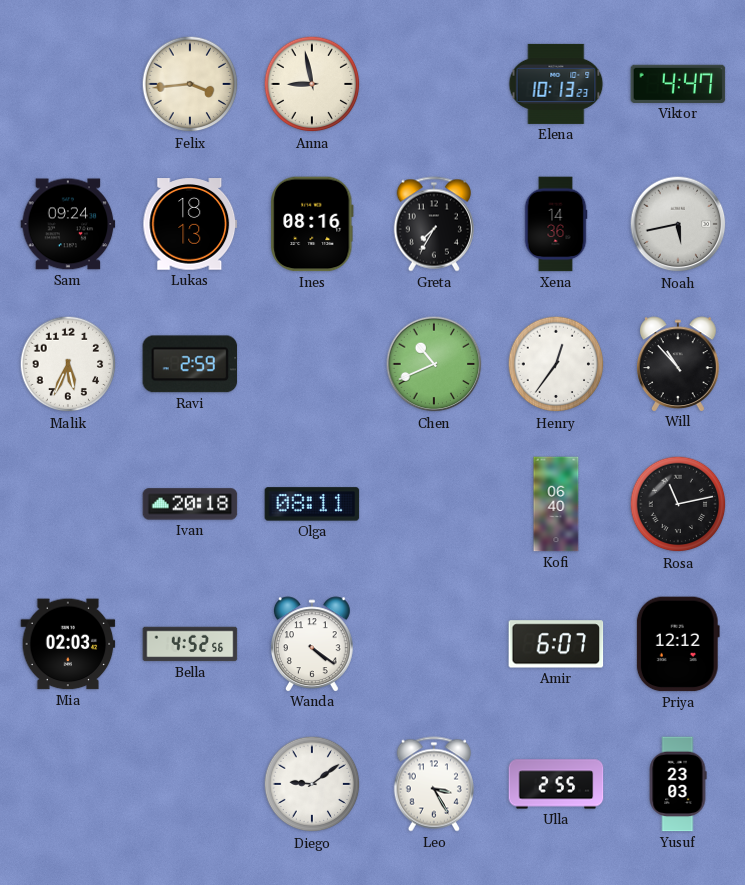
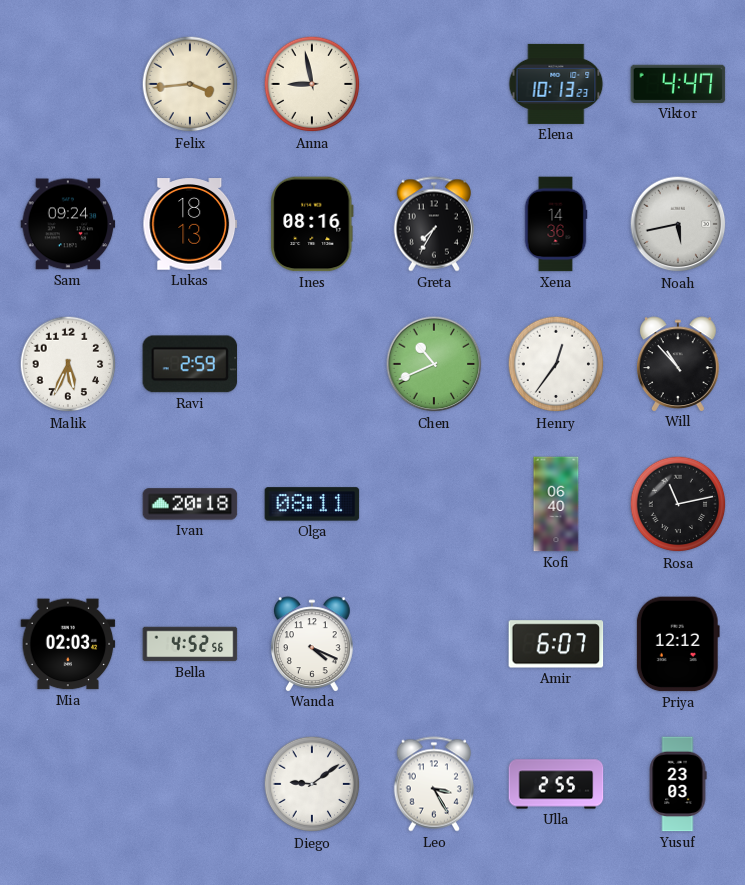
Wanda: 4:21 -> 4:19
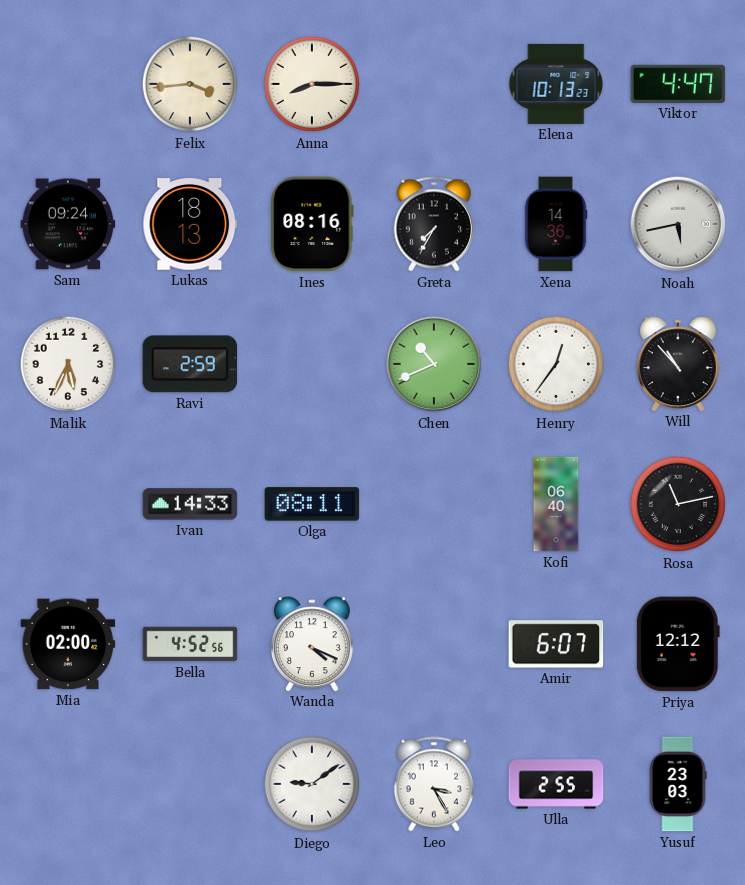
Anna: 8:58 -> 8:15
Ivan: 20:18 -> 14:33
Mia: 02:03 -> 02:00
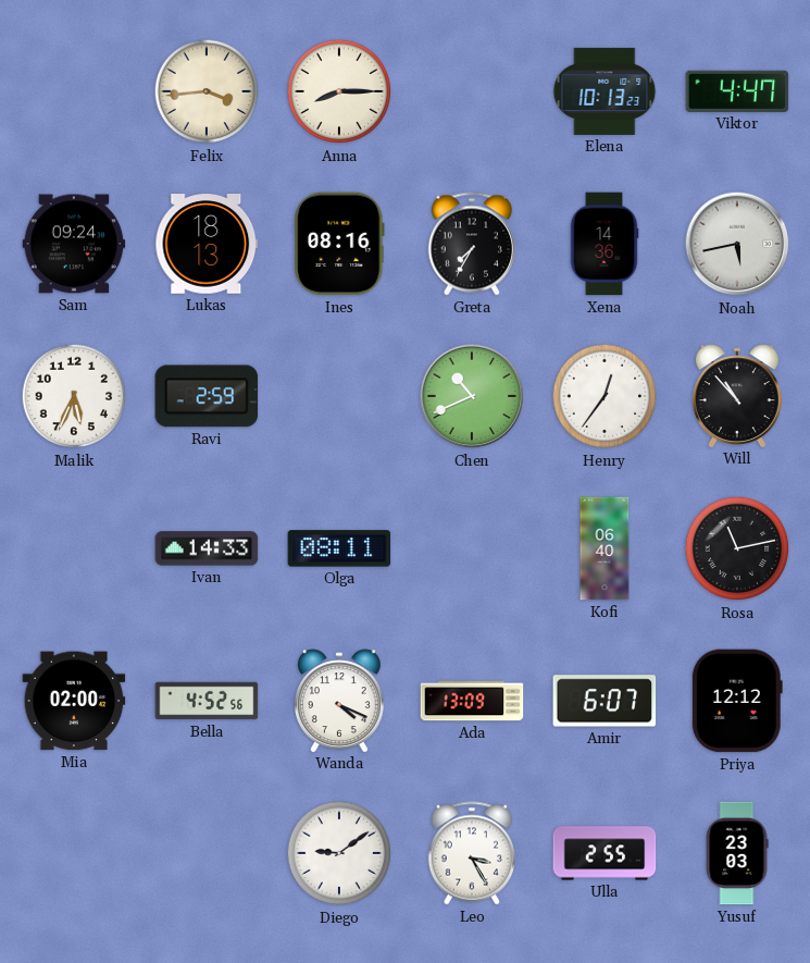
Ada: none -> 13:09
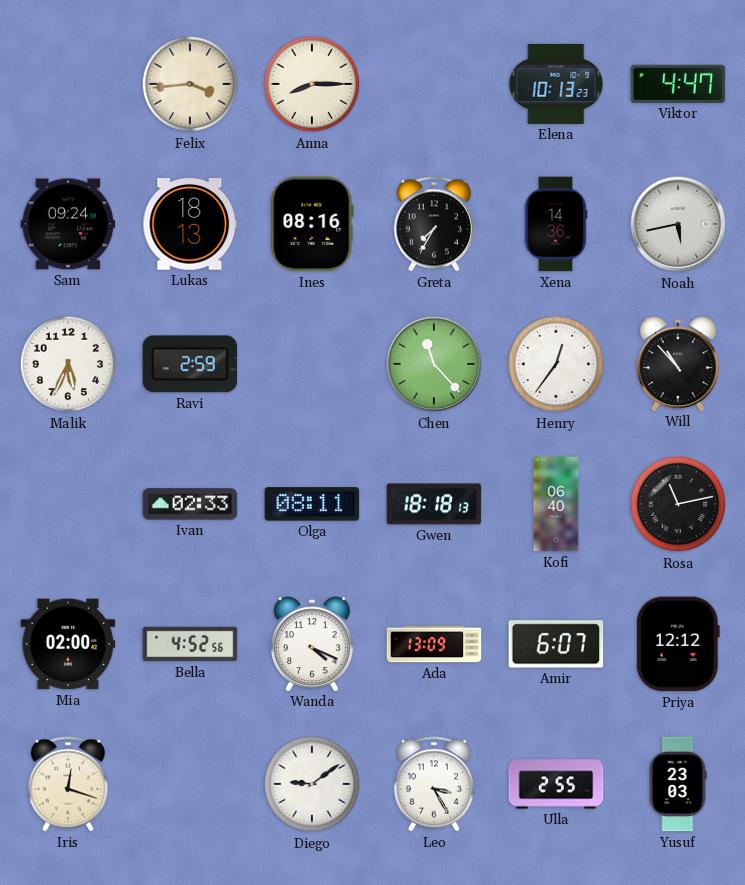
Chen: 10:41 -> 11:23
Ivan: 14:33 -> 02:33
Gwen: none -> 18:18
Iris: none -> 12:18
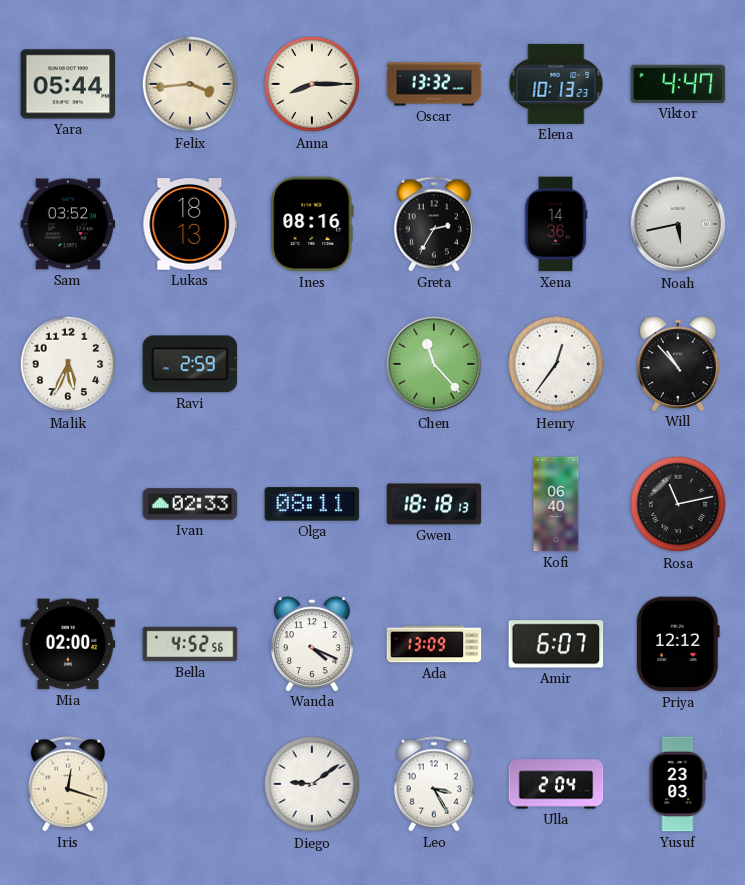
Yara: none -> 05:44
Oscar: none -> 13:32
Sam: 09:24 -> 03:52
Greta: 7:35 -> 2:35
Ulla: 2:55 -> 2:04
